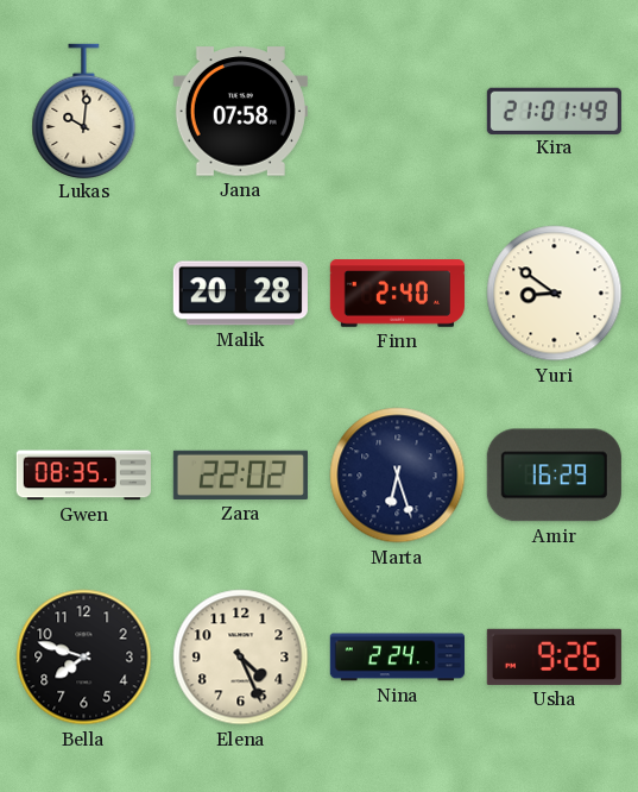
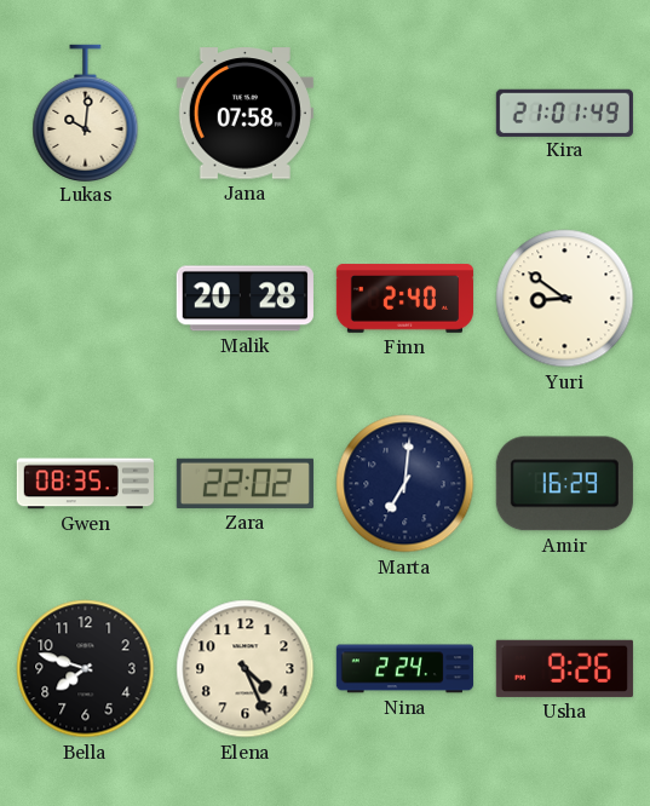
Marta: 6:27 -> 7:01
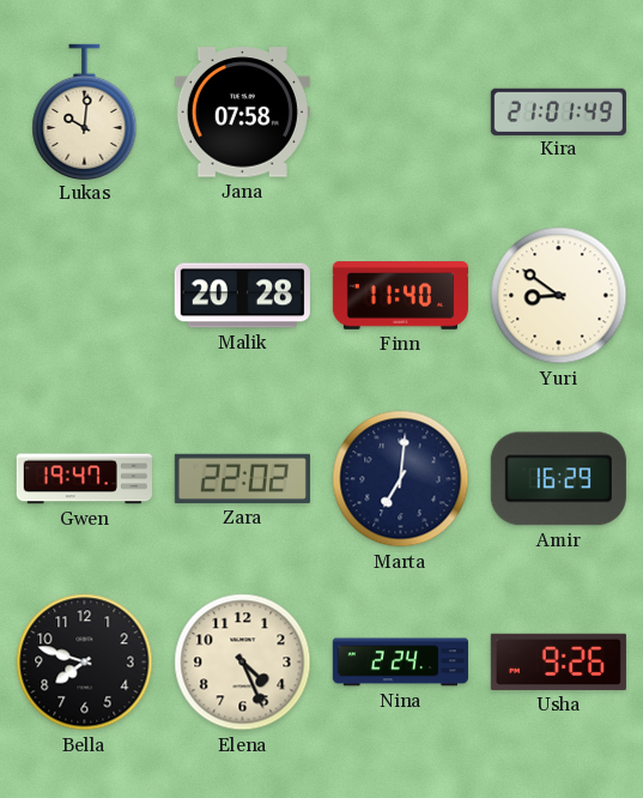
Finn: 2:40 -> 11:40
Gwen: 08:35 -> 19:47
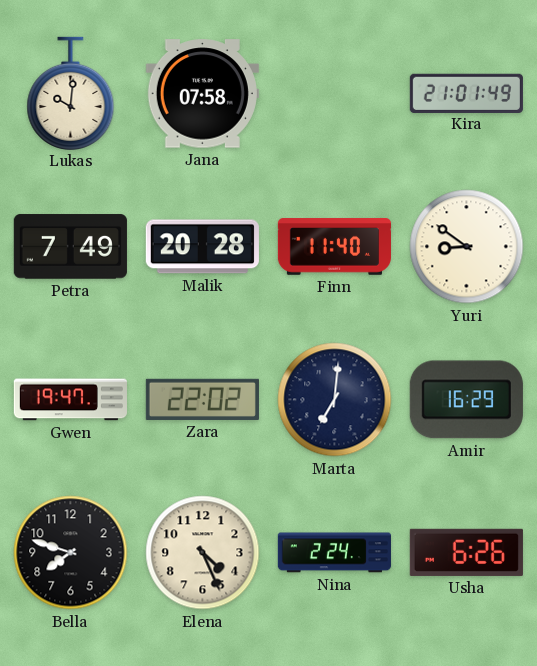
Petra: none -> 7:49
Usha: 9:26 -> 6:26
